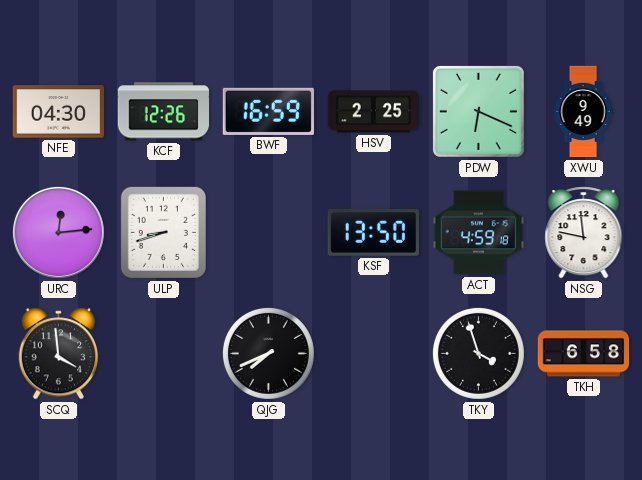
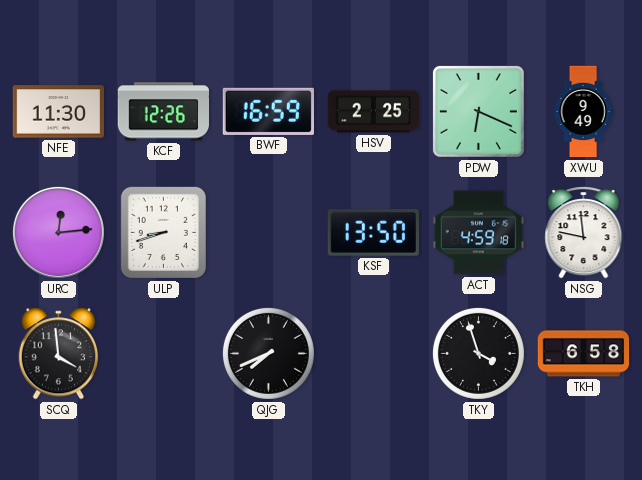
NFE: 04:30 -> 11:30
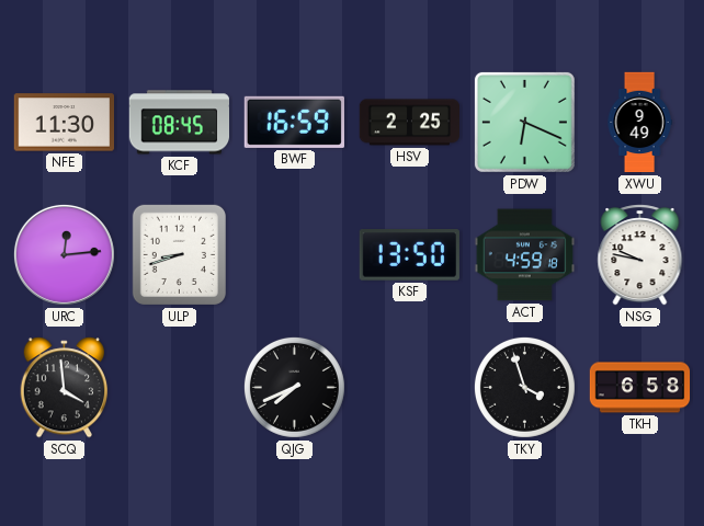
KCF: 12:26 -> 08:45
NSG: 11:47 -> 9:47
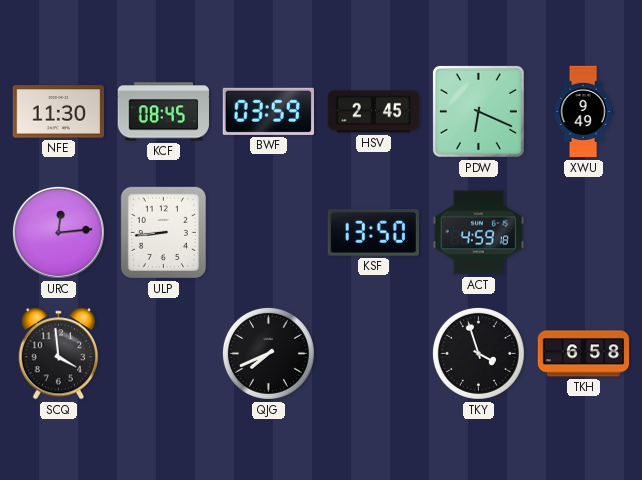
BWF: 16:59 -> 03:59
HSV: 2:25 -> 2:45
ULP: 8:42 -> 8:44
NSG: 9:47 -> none
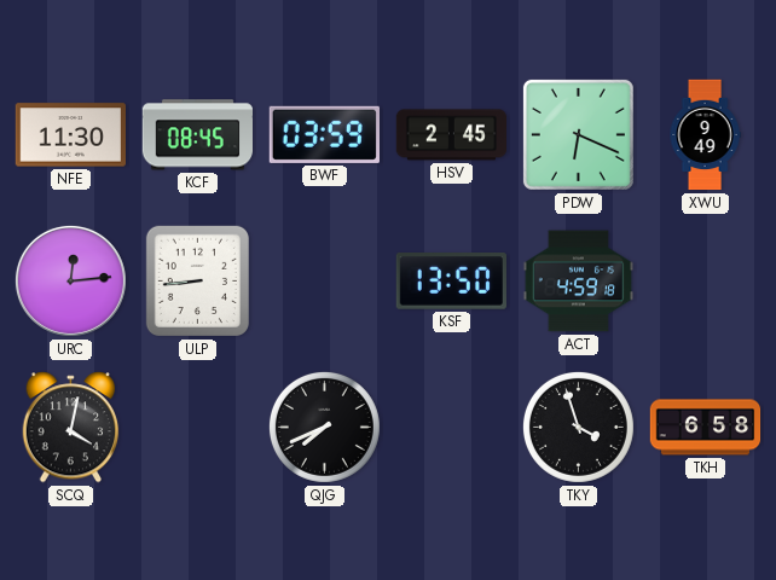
SCQ: 3:59 -> 4:02
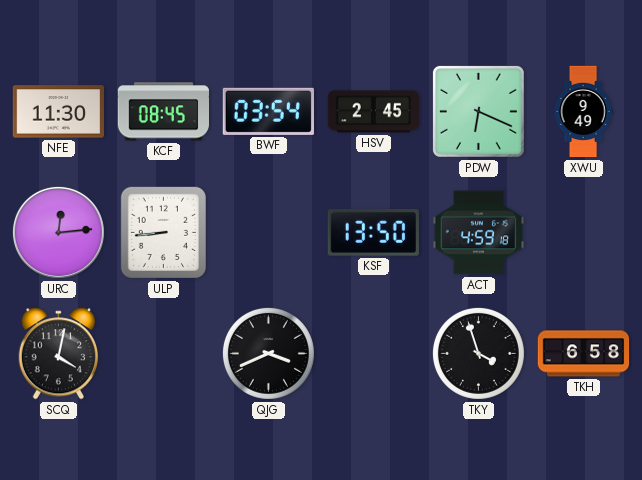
BWF: 03:59 -> 03:54
QJG: 7:41 -> 3:41
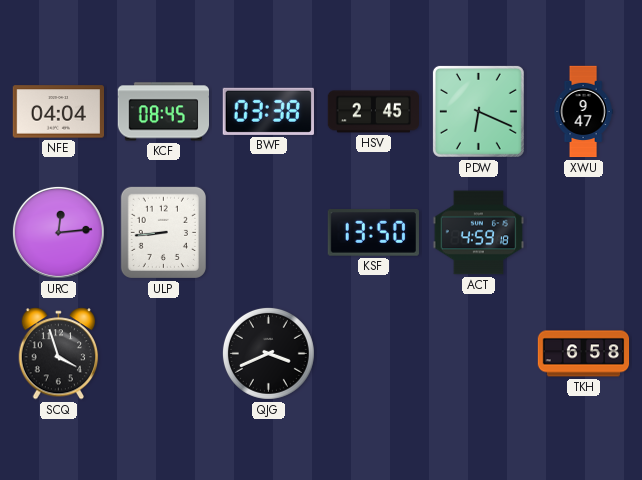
NFE: 11:30 -> 04:04
BWF: 03:54 -> 03:38
XWU: 9:49 -> 9:47
SCQ: 4:02 -> 3:57
TKY: 3:57 -> none
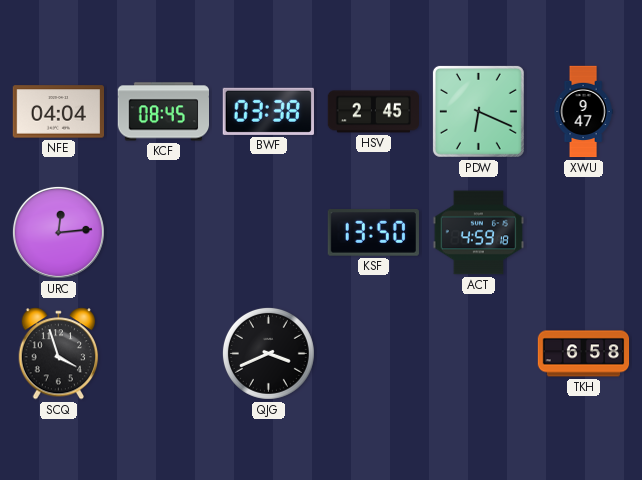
ULP: 8:44 -> none
